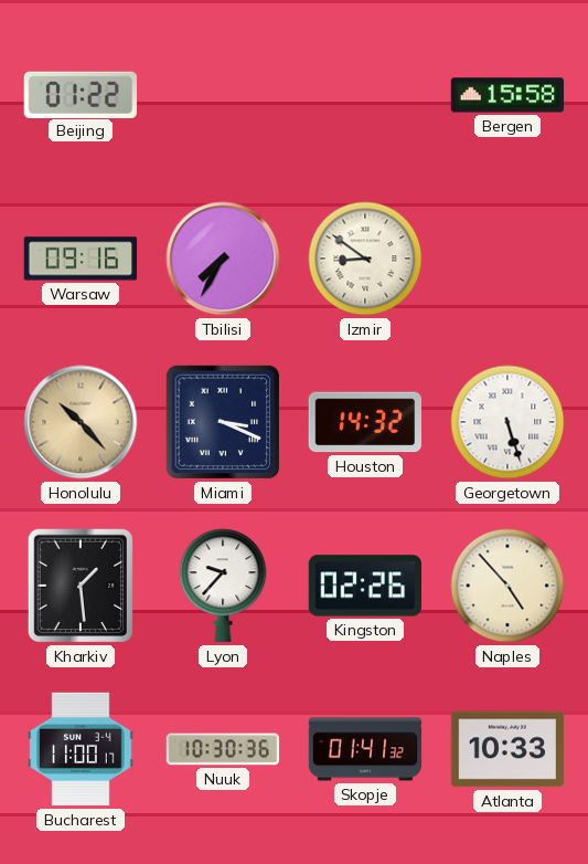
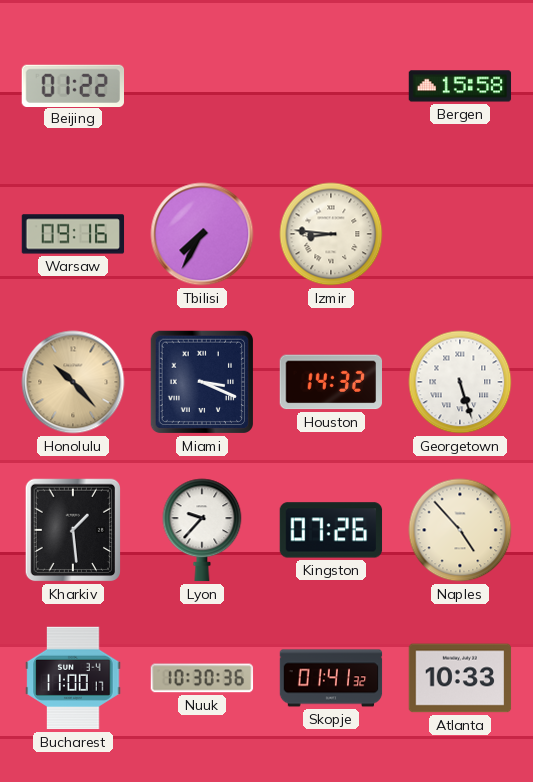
Izmir: 8:51 -> 8:46
Kingston: 02:26 -> 07:26
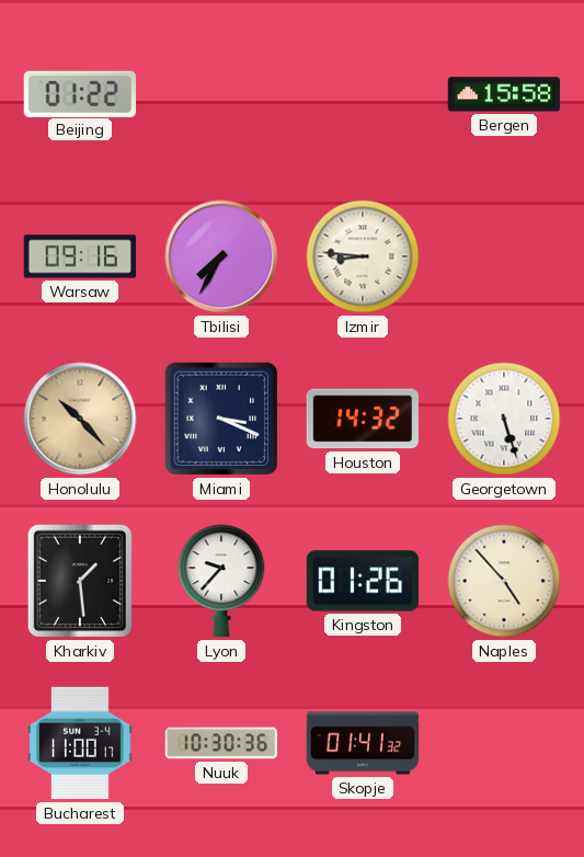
Kingston: 07:26 -> 01:26
Atlanta: 10:33 -> none
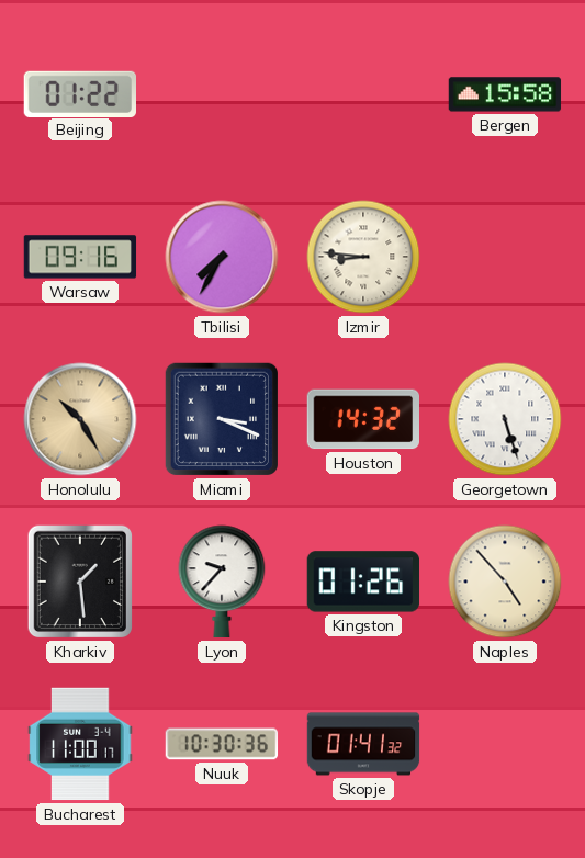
Honolulu: 10:23 -> 10:25
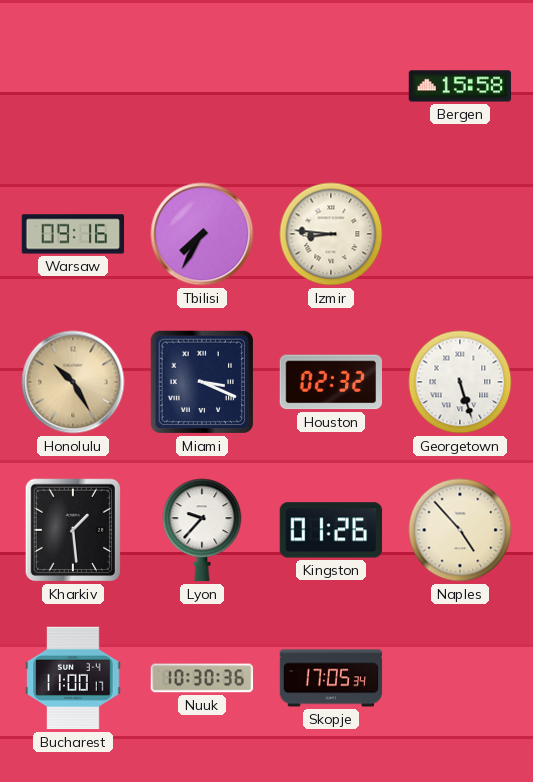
Beijing: 01:22 -> none
Houston: 14:32 -> 02:32
Skopje: 01:41 -> 17:05
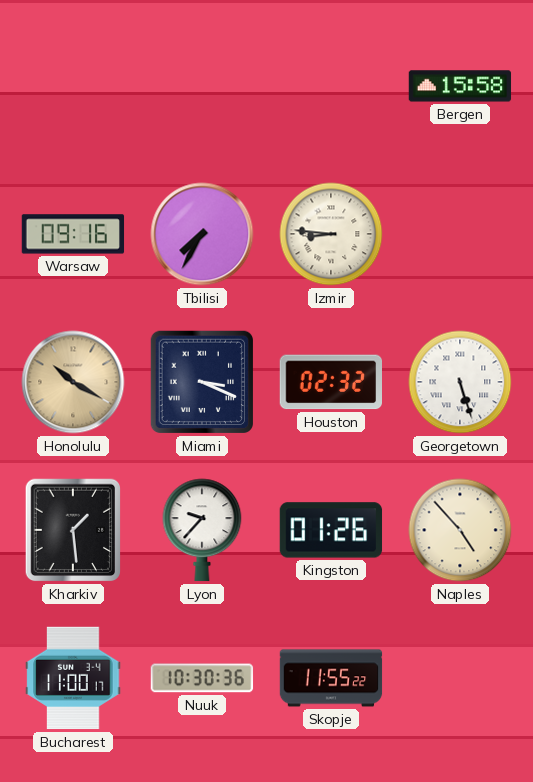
Honolulu: 10:25 -> 10:20
Skopje: 17:05 -> 11:55
